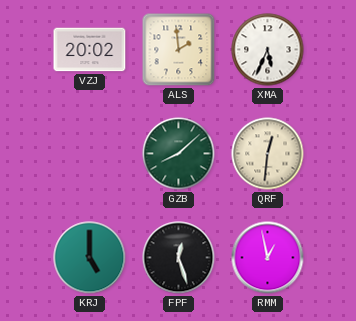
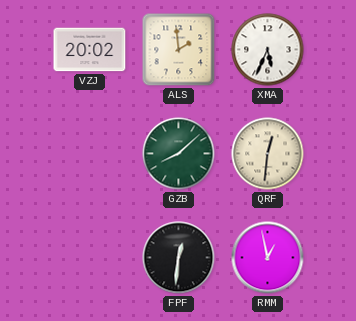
KRJ: 5:00 -> none
FPF: 12:27 -> 12:31
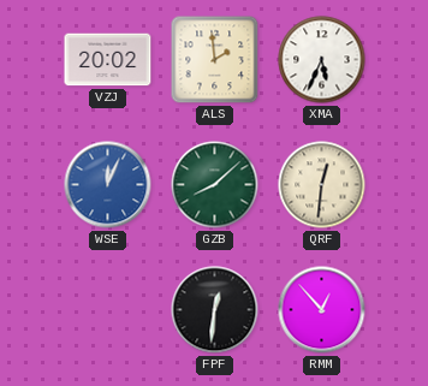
WSE: none -> 12:04
RMM: 12:58 -> 12:53
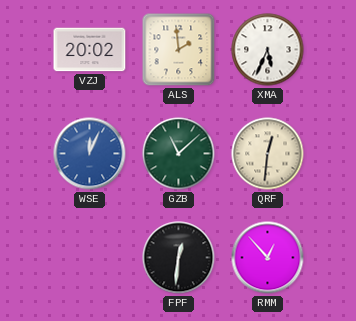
GZB: 8:08 -> 11:08
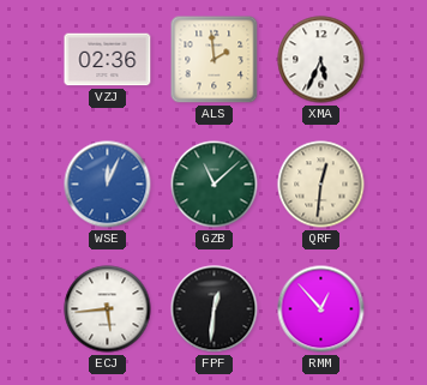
VZJ: 20:02 -> 02:36
ECJ: none -> 5:44
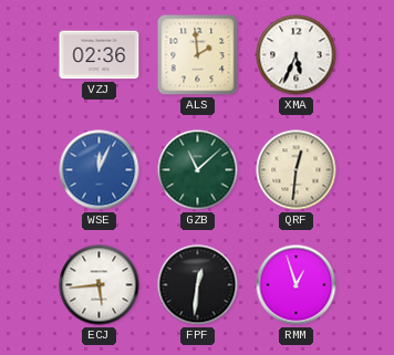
RMM: 12:53 -> 12:57
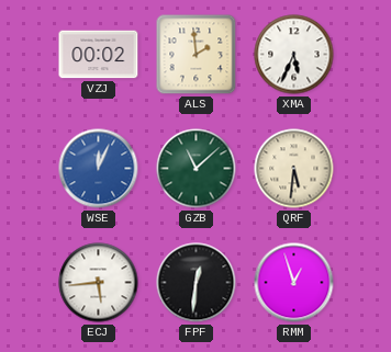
VZJ: 02:36 -> 00:02
QRF: 12:31 -> 5:31
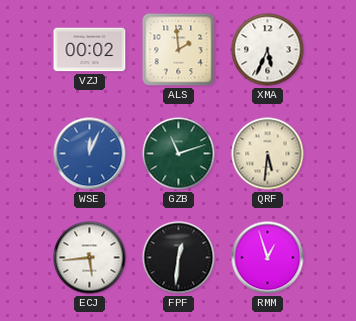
GZB: 11:08 -> 11:12
